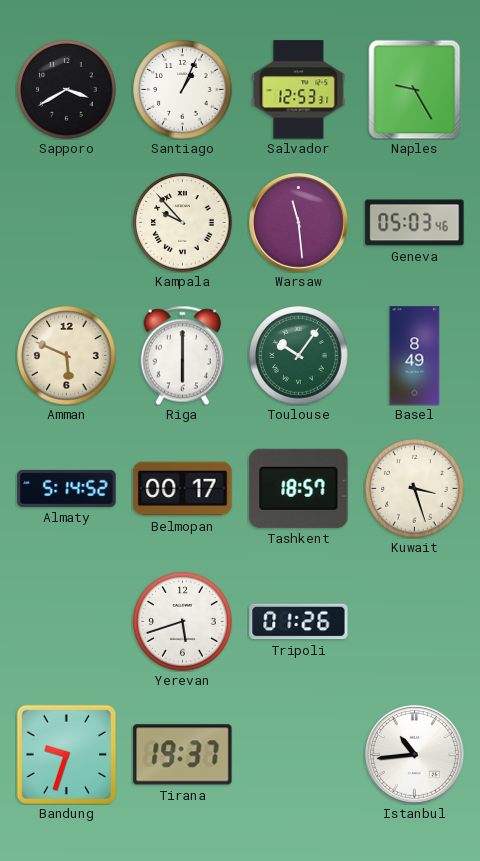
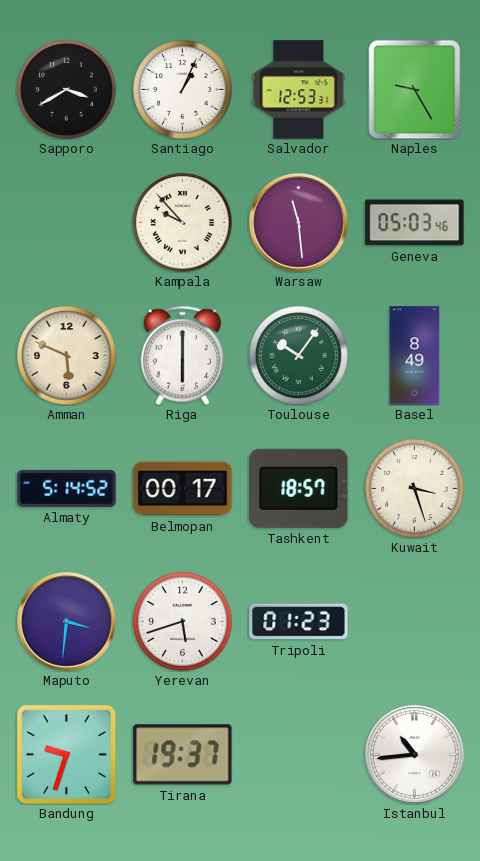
Maputo: none -> 3:31
Tripoli: 01:26 -> 01:23
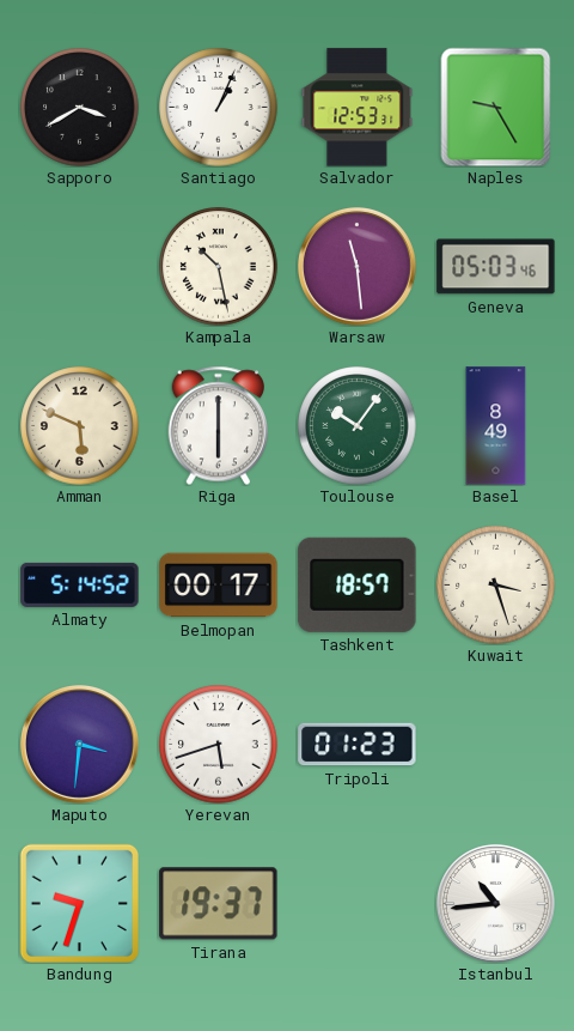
Kampala: 9:53 -> 10:28
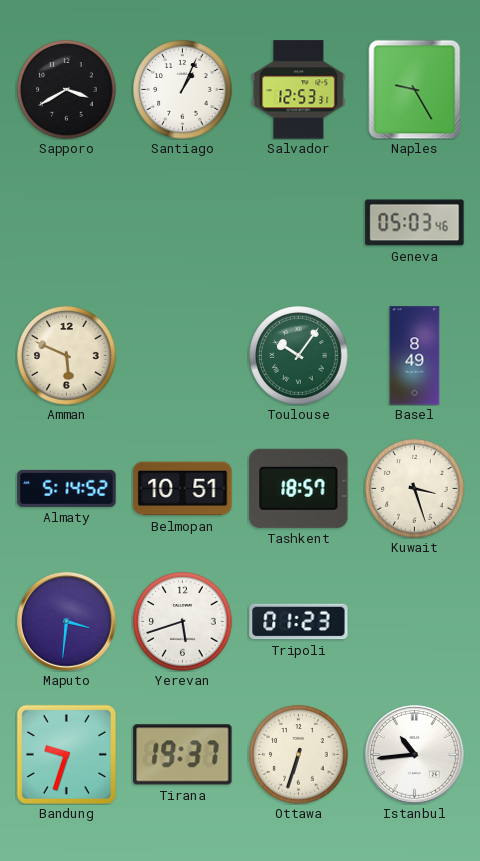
Kampala: 10:28 -> none
Warsaw: 11:29 -> none
Riga: 6:00 -> none
Belmopan: 00:17 -> 10:51
Ottawa: none -> 6:33
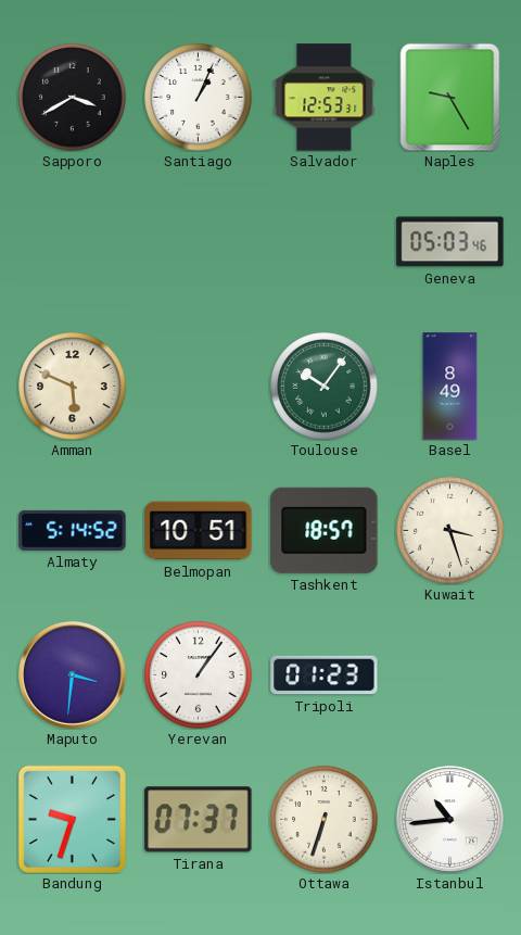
Yerevan: 5:42 -> 1:06
Tirana: 19:37 -> 07:37
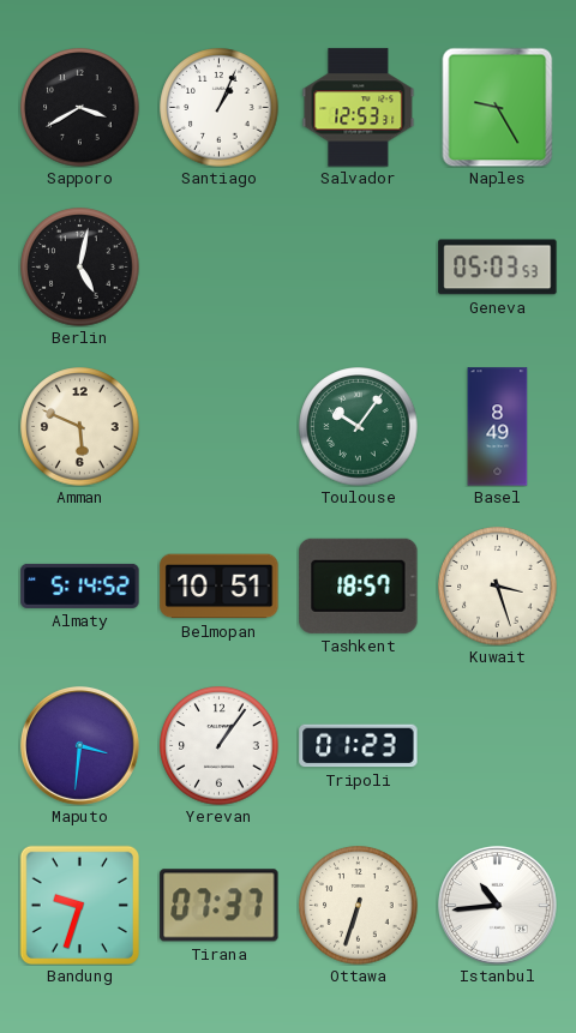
Berlin: none -> 5:02
Geneva: 05:03:46 -> 05:03:53
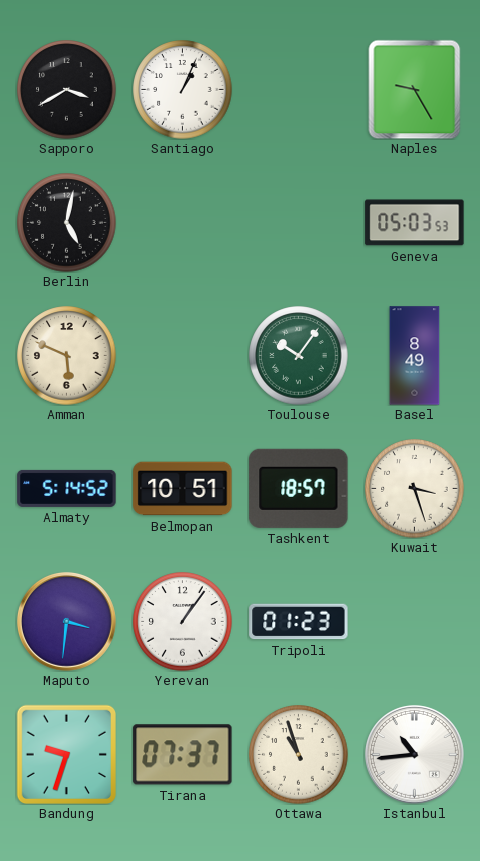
Salvador: 12:53 -> none
Ottawa: 6:33 -> 10:57
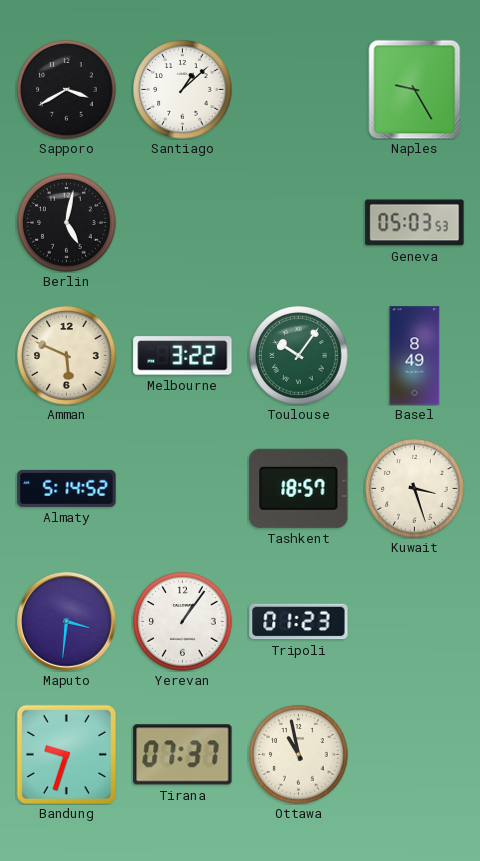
Santiago: 1:04 -> 1:08
Melbourne: none -> 3:22
Belmopan: 10:51 -> none
Ottawa: 10:57 -> 10:58
Istanbul: 10:44 -> none
